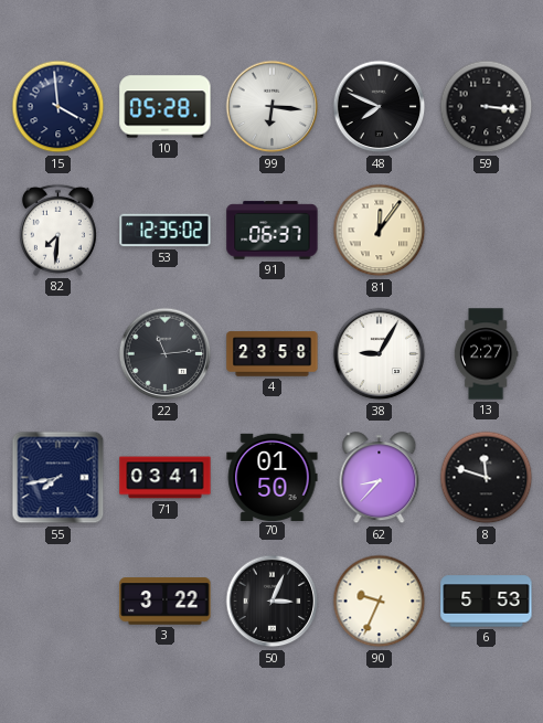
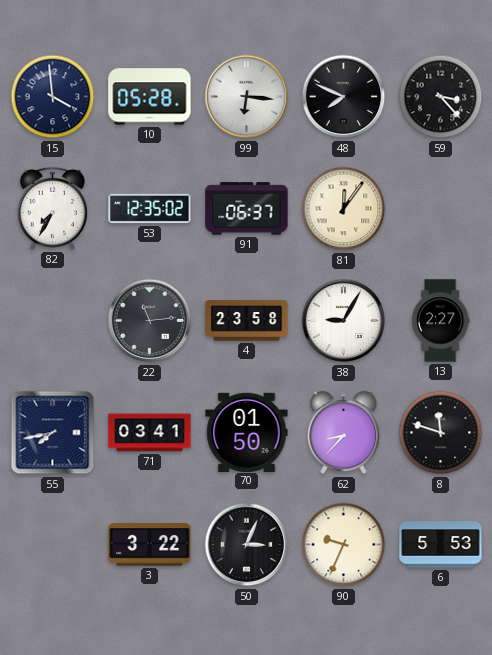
59: 3:16 -> 3:23
82: 7:31 -> 7:35
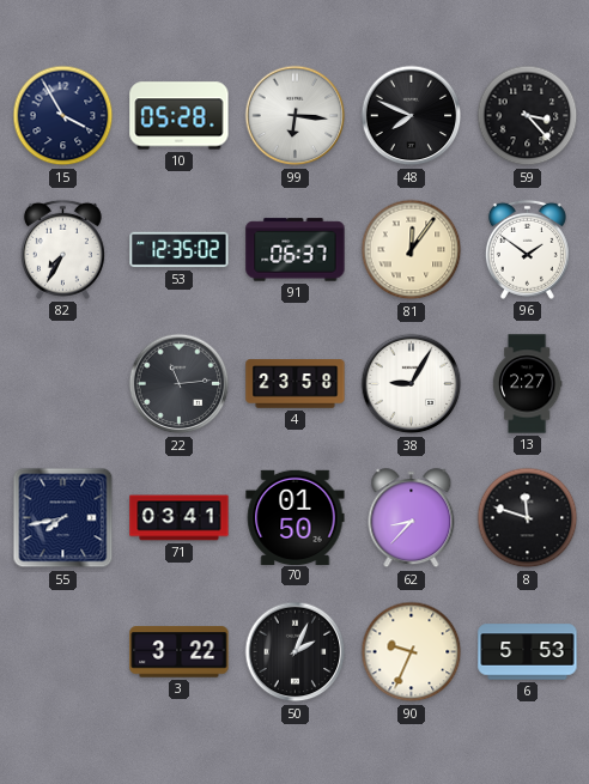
15: 3:59 -> 3:55
96: none -> 1:51
50: 3:04 -> 2:04
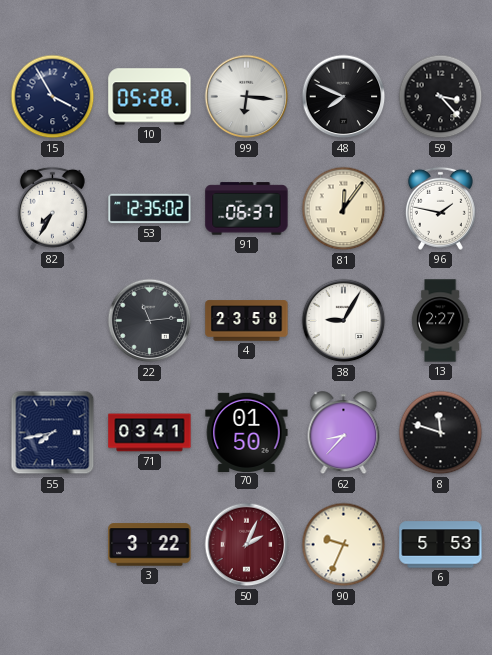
96: 1:51 -> 1:47
50 dial: black -> burgundy
